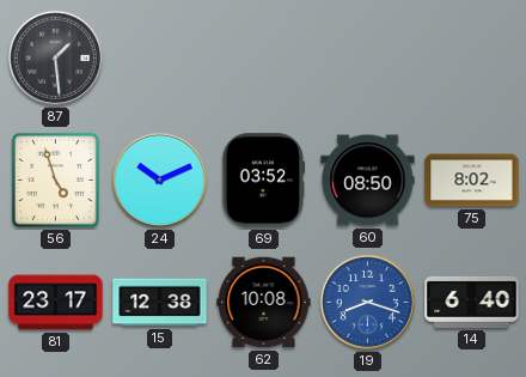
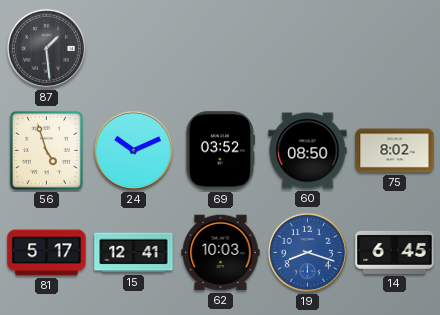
81: 23:17 -> 5:17
15: 12:38 -> 12:41
62: 10:08 -> 10:03
14: 6:40 -> 6:45
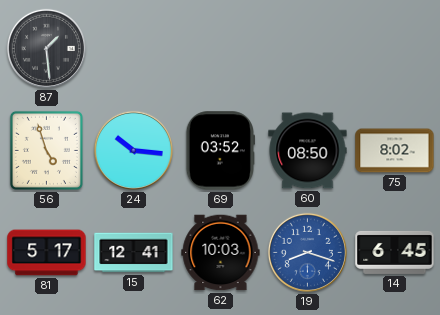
24: 10:11 -> 10:16
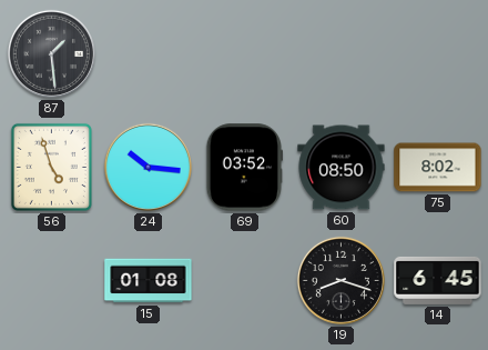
81: 5:17 -> none
15: 12:41 -> 01:08
62: 10:03 -> none
19 dial: blue -> black
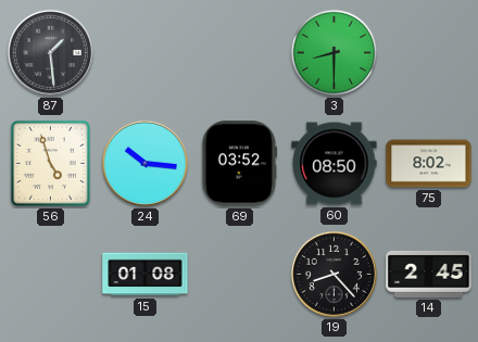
3: none -> 8:30
19: 8:18 -> 8:23
14: 6:45 -> 2:45
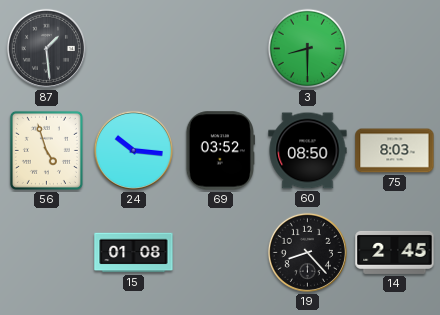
75: 8:02 -> 8:03
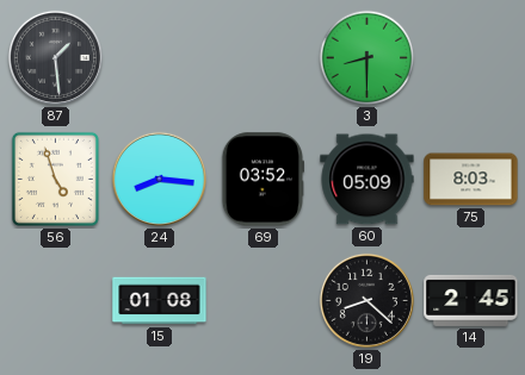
24: 10:16 -> 8:16
60: 08:50 -> 05:09
19: 8:23 -> 8:22
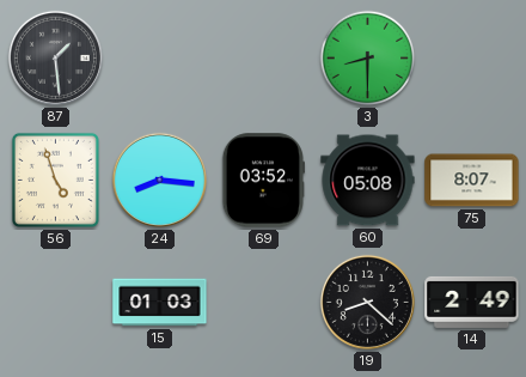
60: 05:09 -> 05:08
75: 8:03 -> 8:07
15: 01:08 -> 01:03
14: 2:45 -> 2:49
